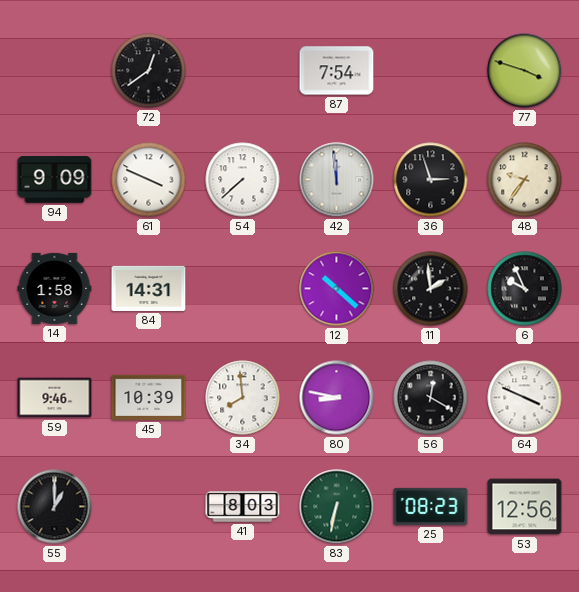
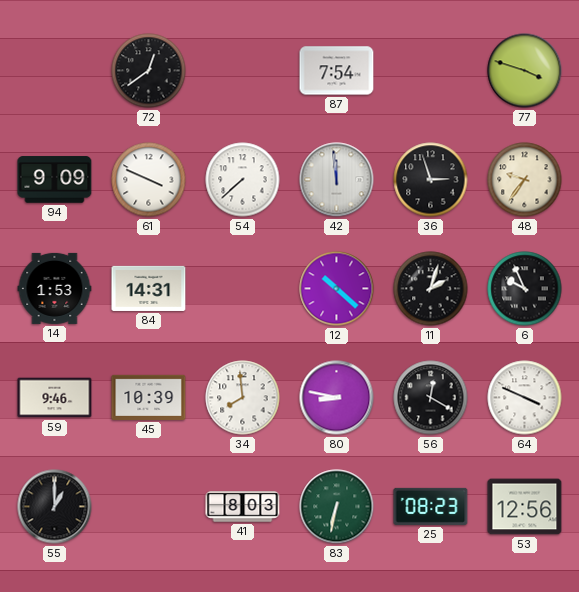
14: 1:58 -> 1:53
11: 1:59 -> 2:03
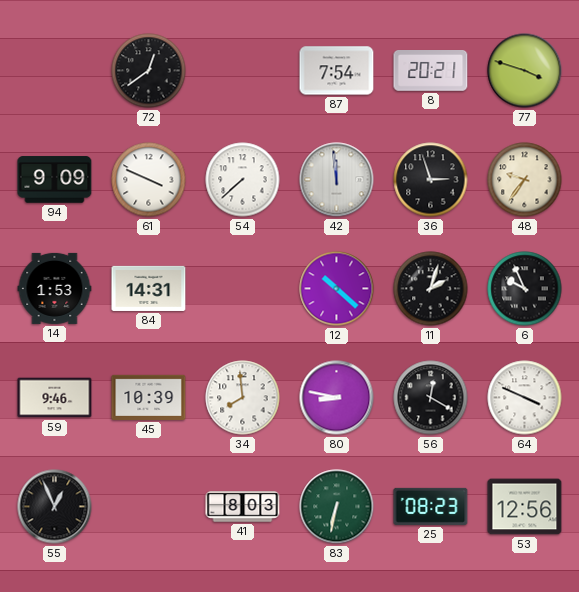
8: none -> 20:21
55: 1:00 -> 12:56
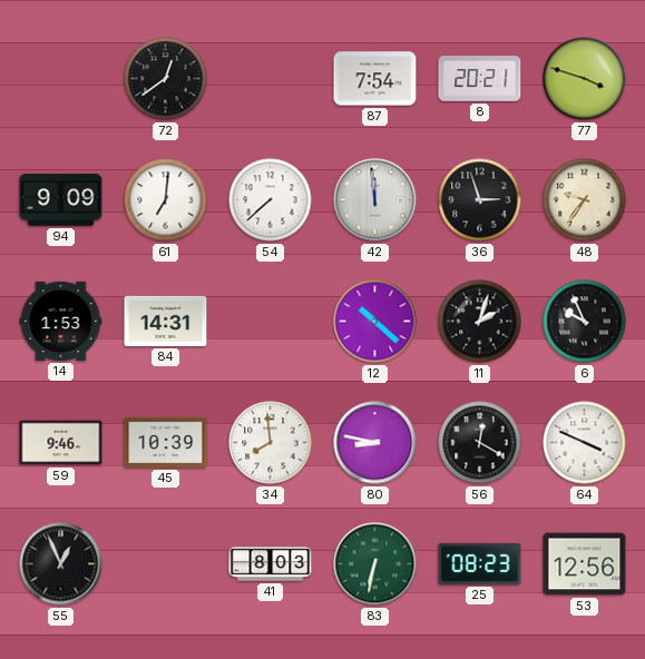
61: 3:49 -> 7:01
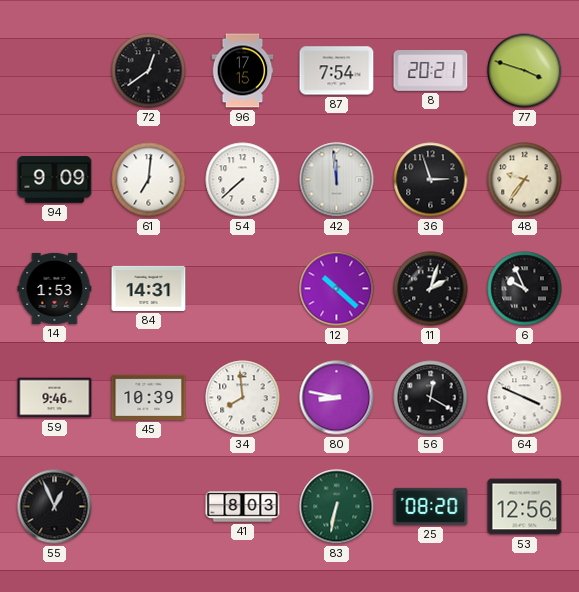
96: none -> 17:15
25: 08:23 -> 08:20
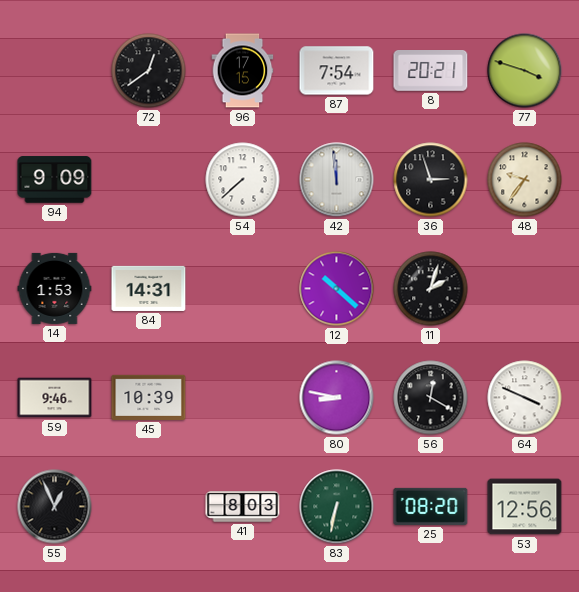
61: 7:01 -> none
6: 9:56 -> none
34: 7:59 -> none
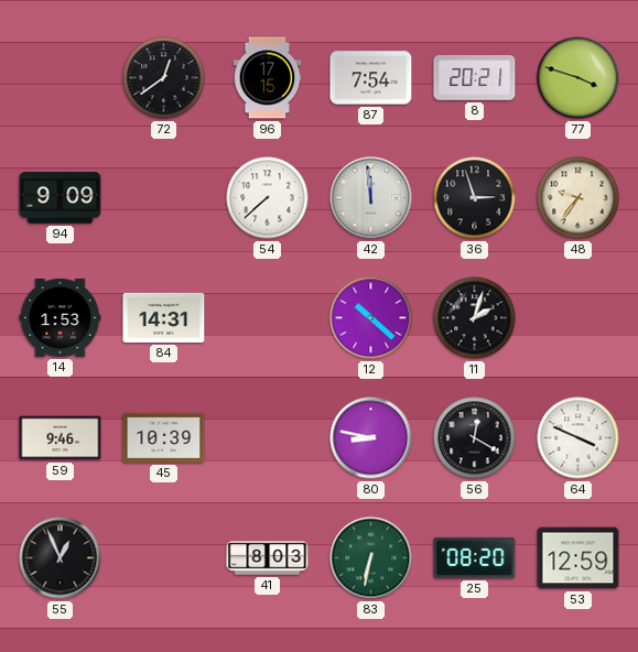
53: 12:56 -> 12:59
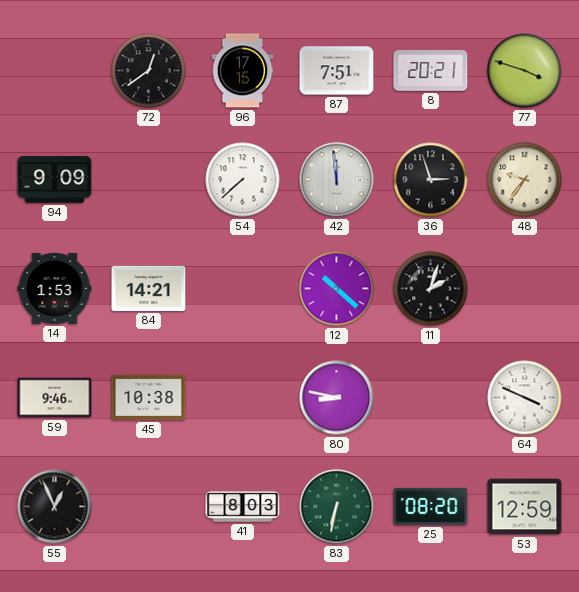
87: 7:54 -> 7:51
84: 14:31 -> 14:21
45: 10:39 -> 10:38
56: 12:20 -> none
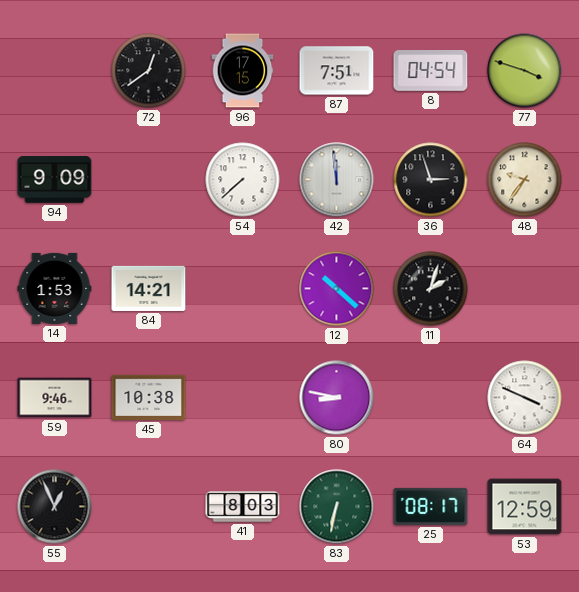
8: 20:21 -> 04:54
25: 08:20 -> 08:17
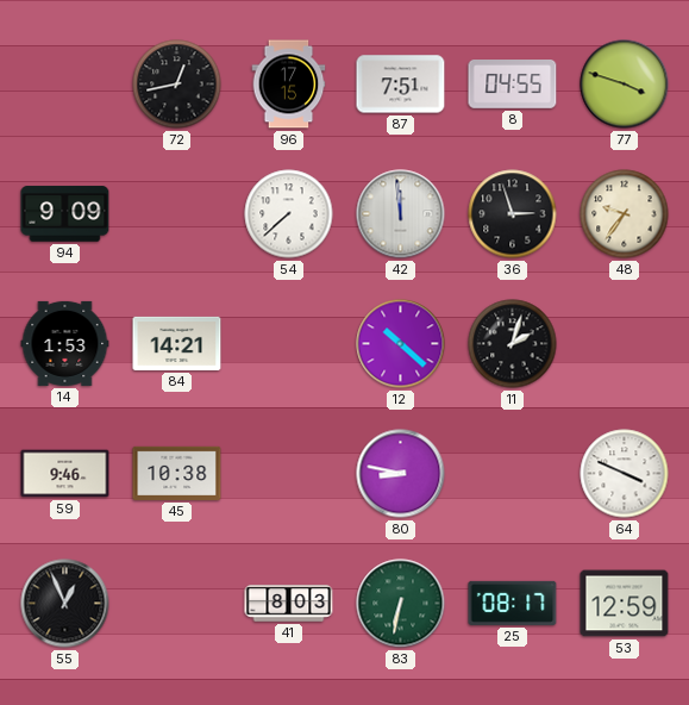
72: 12:39 -> 12:43
8: 04:54 -> 04:55
